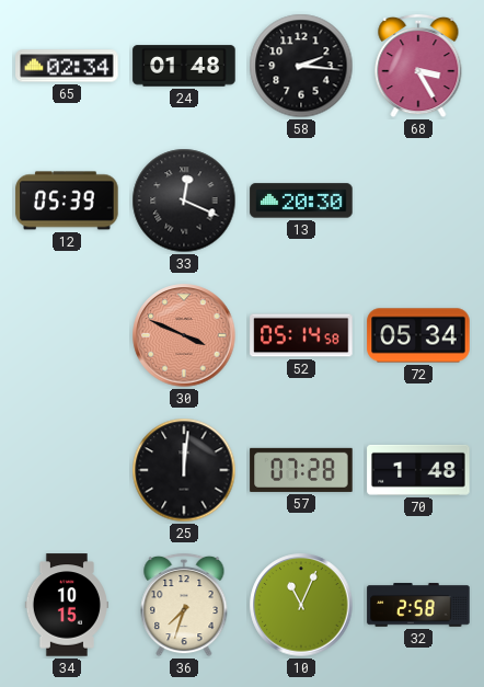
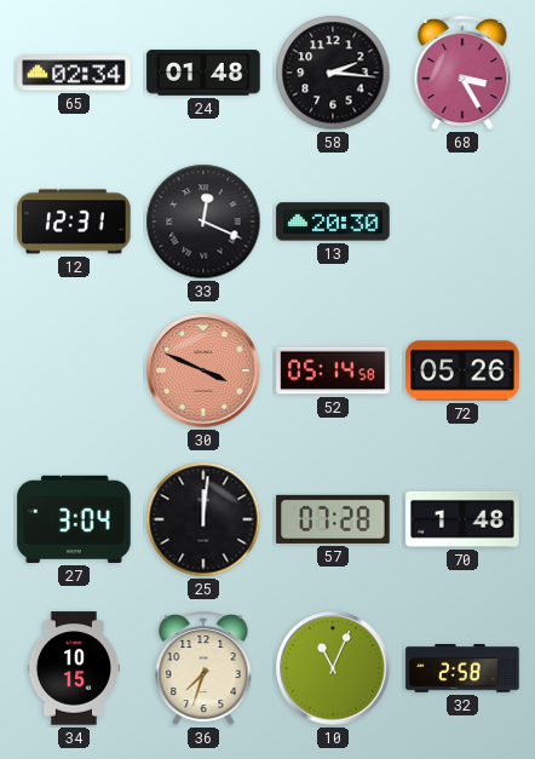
12: 05:39 -> 12:31
72: 05:34 -> 05:26
27: none -> 3:04
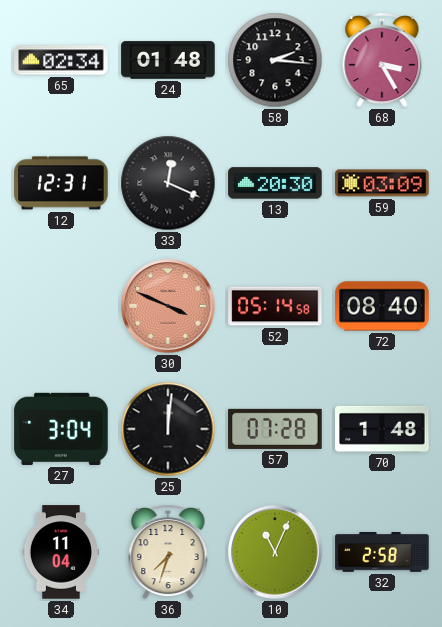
59: none -> 03:09
72: 05:26 -> 08:40
34: 10:15 -> 11:04
